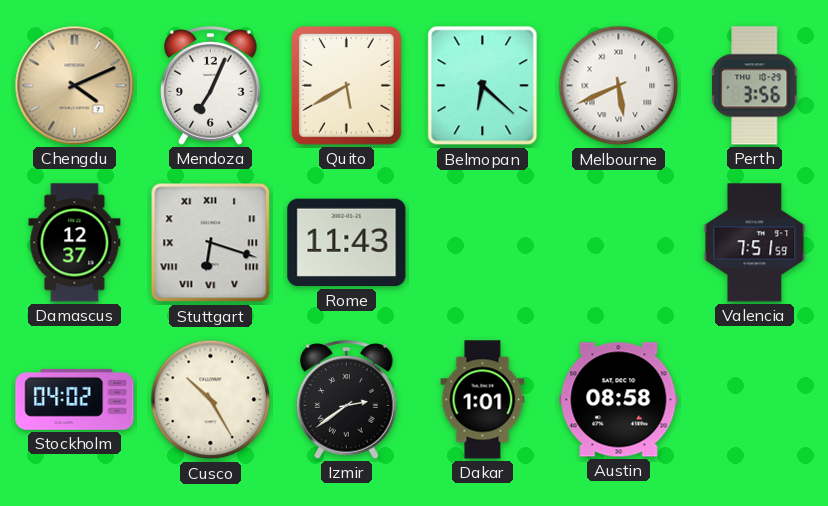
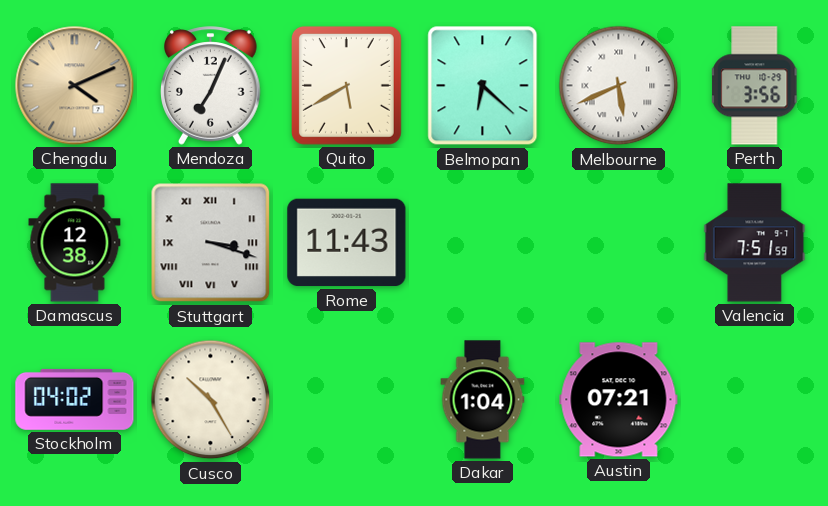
Damascus: 12:37 -> 12:38
Stuttgart: 6:18 -> 3:18
Izmir: 2:39 -> none
Dakar: 1:01 -> 1:04
Austin: 08:58 -> 07:21
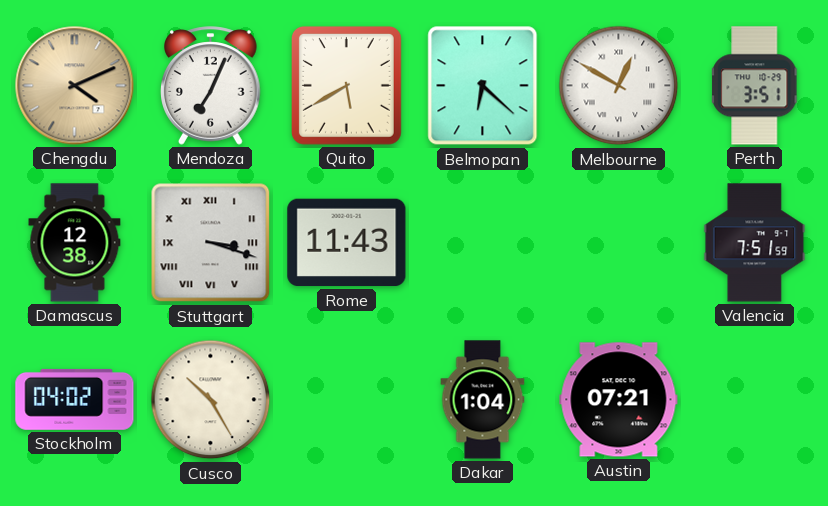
Melbourne: 5:41 -> 12:50
Perth: 3:56 -> 3:51
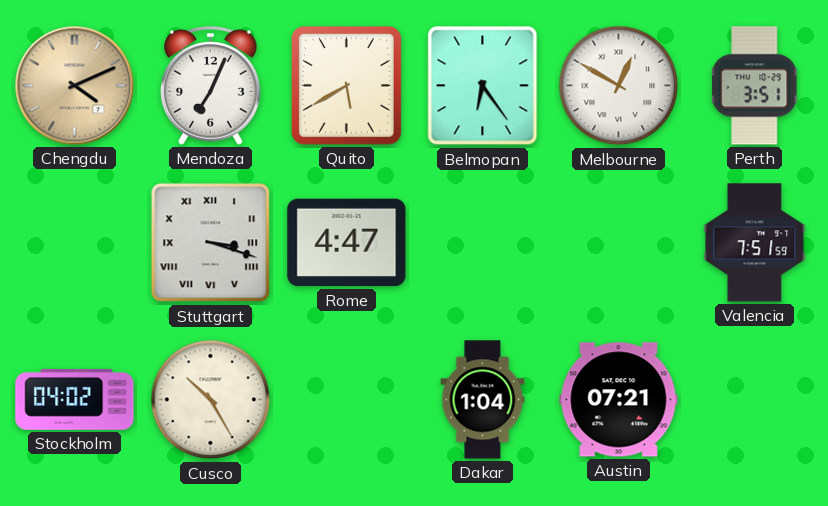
Belmopan: 6:22 -> 6:24
Damascus: 12:38 -> none
Rome: 11:43 -> 4:47
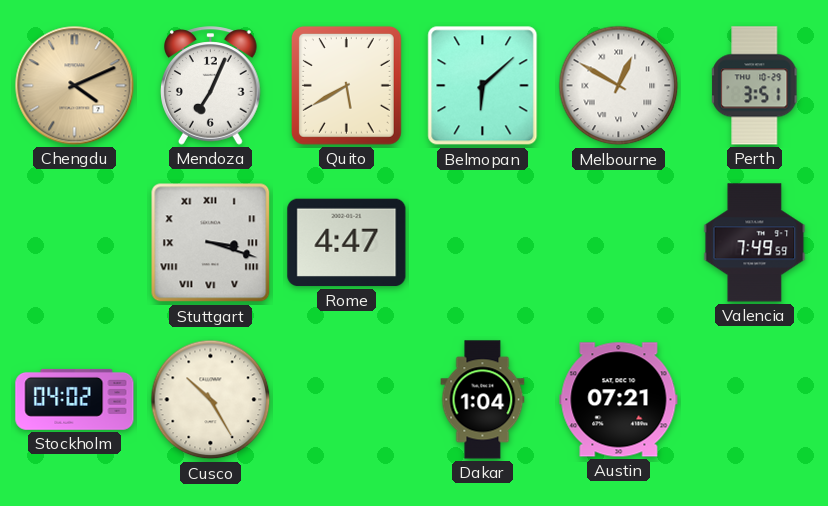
Belmopan: 6:24 -> 6:08
Valencia: 7:51 -> 7:49
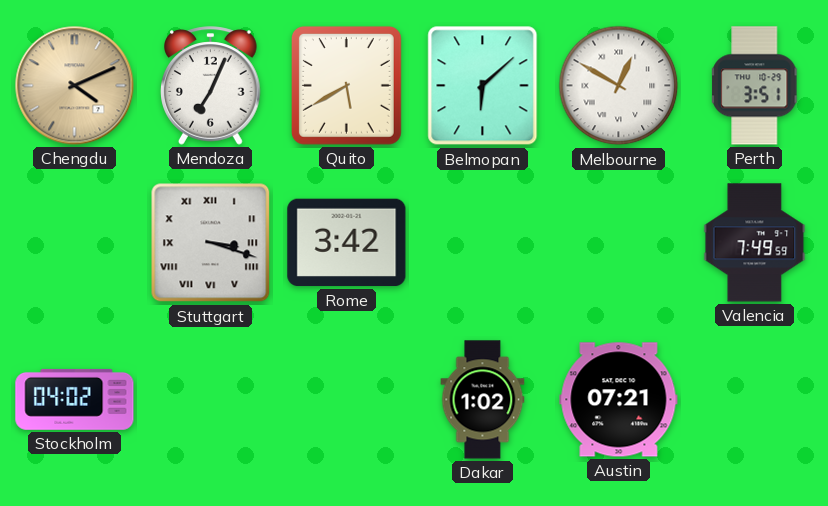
Rome: 4:47 -> 3:42
Cusco: 10:25 -> none
Dakar: 1:04 -> 1:02
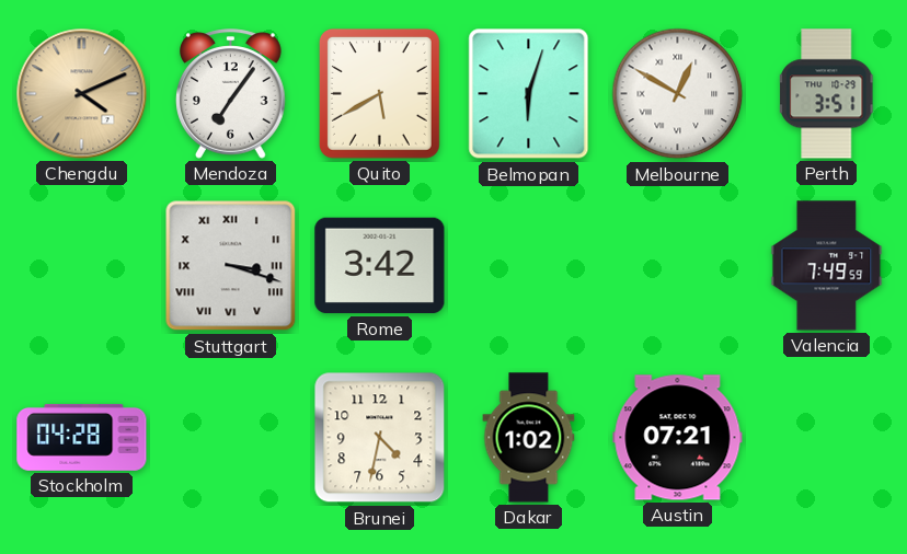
Mendoza: 7:04 -> 7:06
Belmopan: 6:08 -> 6:03
Stockholm: 04:02 -> 04:28
Brunei: none -> 4:32
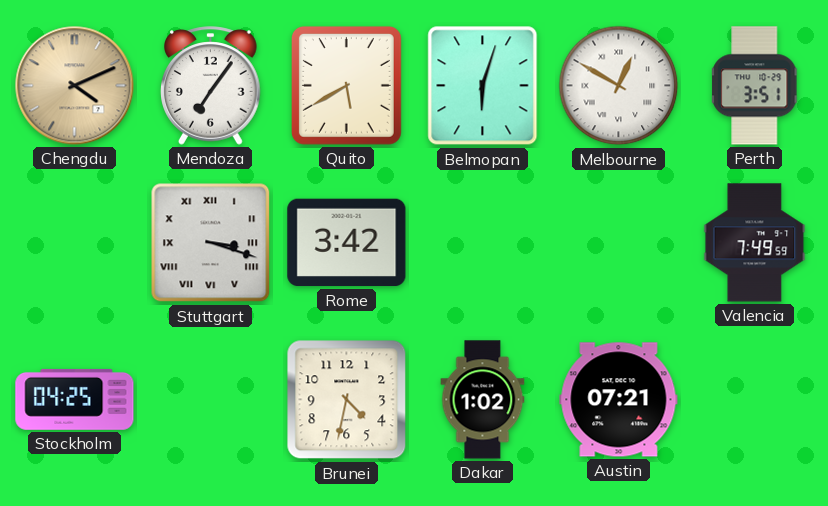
Stockholm: 04:28 -> 04:25
